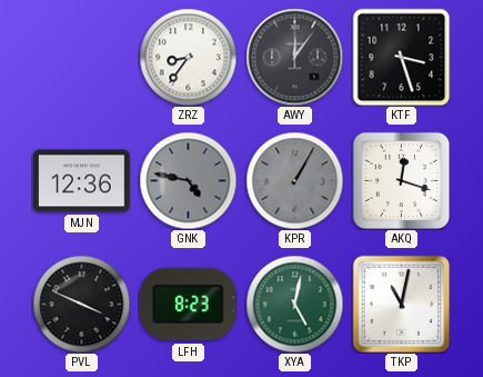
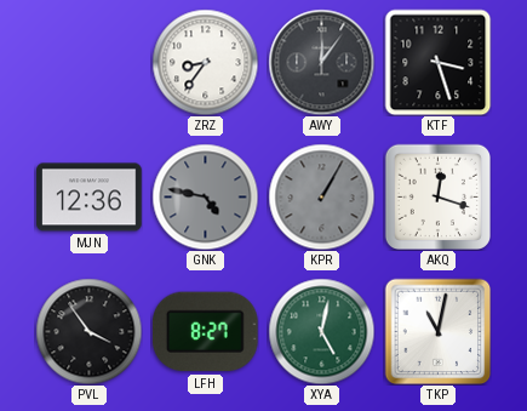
PVL: 3:49 -> 3:54
LFH: 8:23 -> 8:27
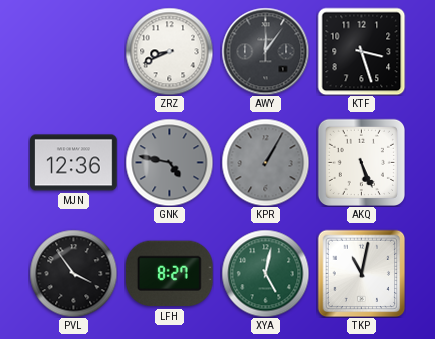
ZRZ: 8:36 -> 8:41
AKQ: 12:18 -> 5:26
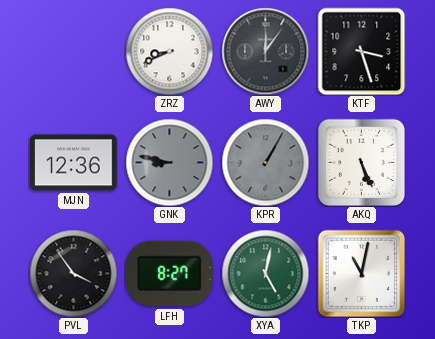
GNK: 4:47 -> 8:47
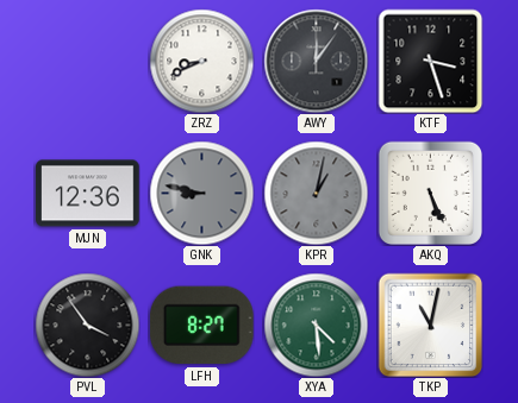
KPR: 1:05 -> 1:02
XYA: 5:02 -> 4:29
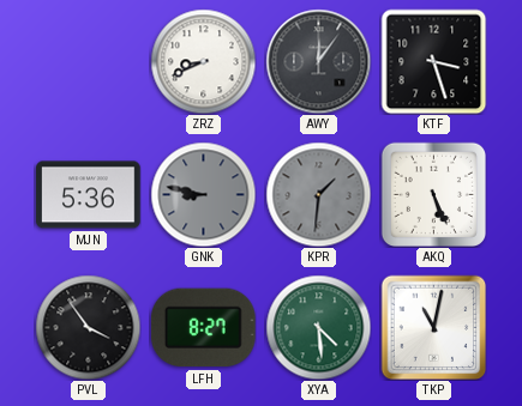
MJN: 12:36 -> 5:36
KPR: 1:02 -> 1:31
